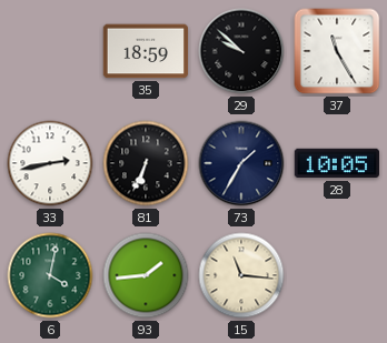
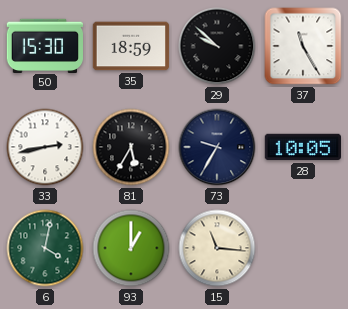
50: none -> 15:30
81: 6:34 -> 5:35
73: 1:35 -> 9:35
93: 1:44 -> 1:00
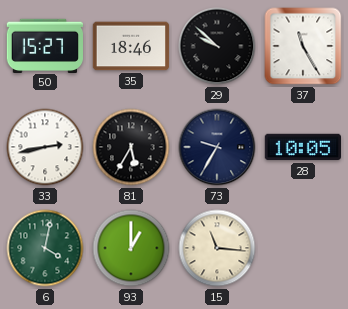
50: 15:30 -> 15:27
35: 18:59 -> 18:46
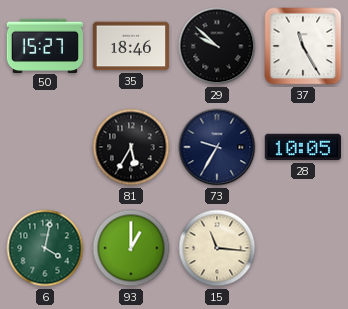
33: 2:43 -> none
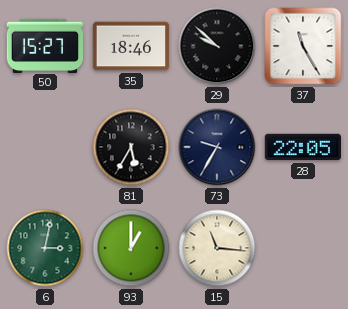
28: 10:05 -> 22:05
6: 4:02 -> 3:02
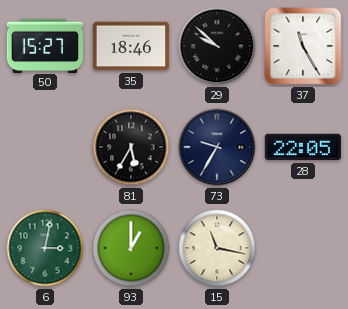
15: 11:16 -> 11:17
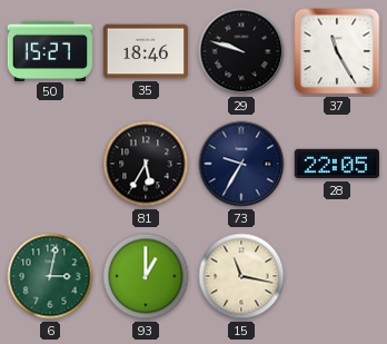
29: 9:52 -> 9:48
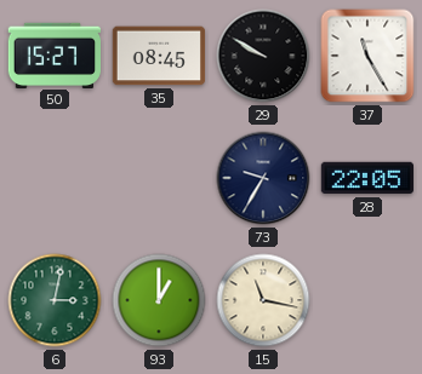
35: 18:46 -> 08:45
29: 9:48 -> 9:50
81: 5:35 -> none
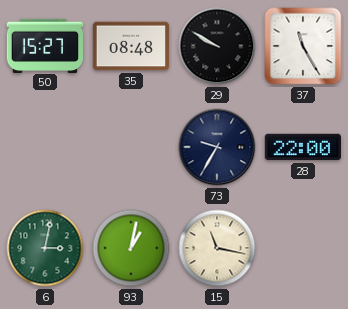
35: 08:45 -> 08:48
28: 22:05 -> 22:00
93: 1:00 -> 1:02
